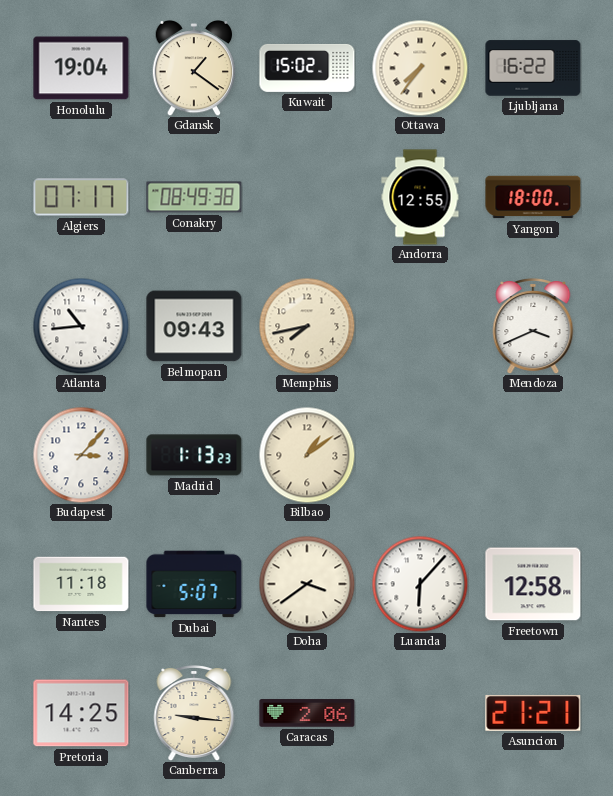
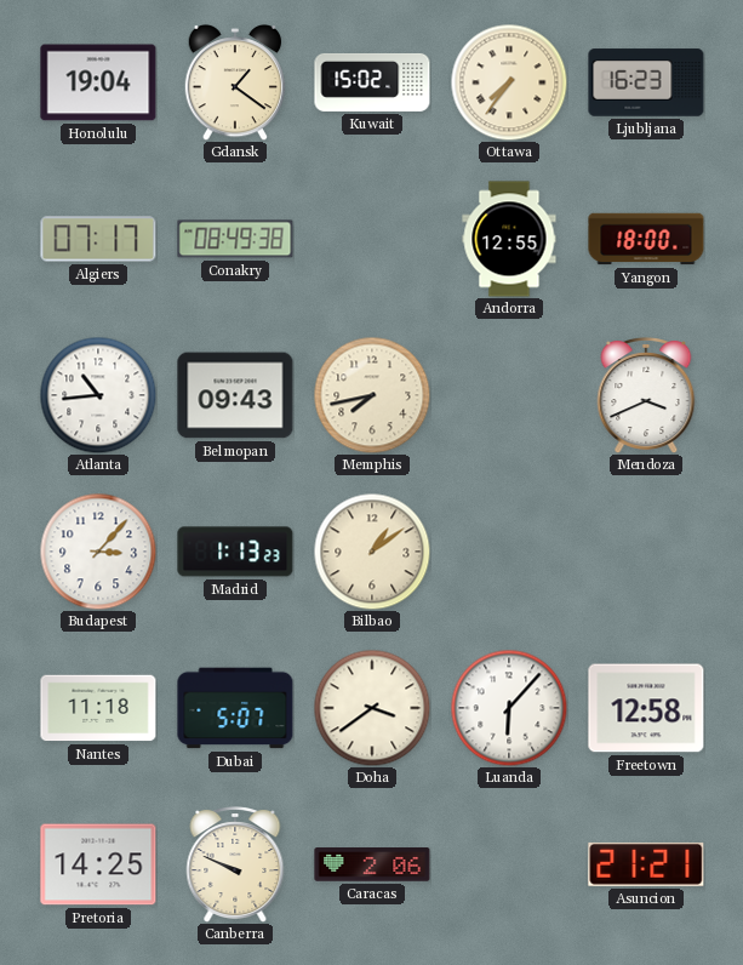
Ljubljana: 16:22 -> 16:23
Canberra: 9:16 -> 9:49
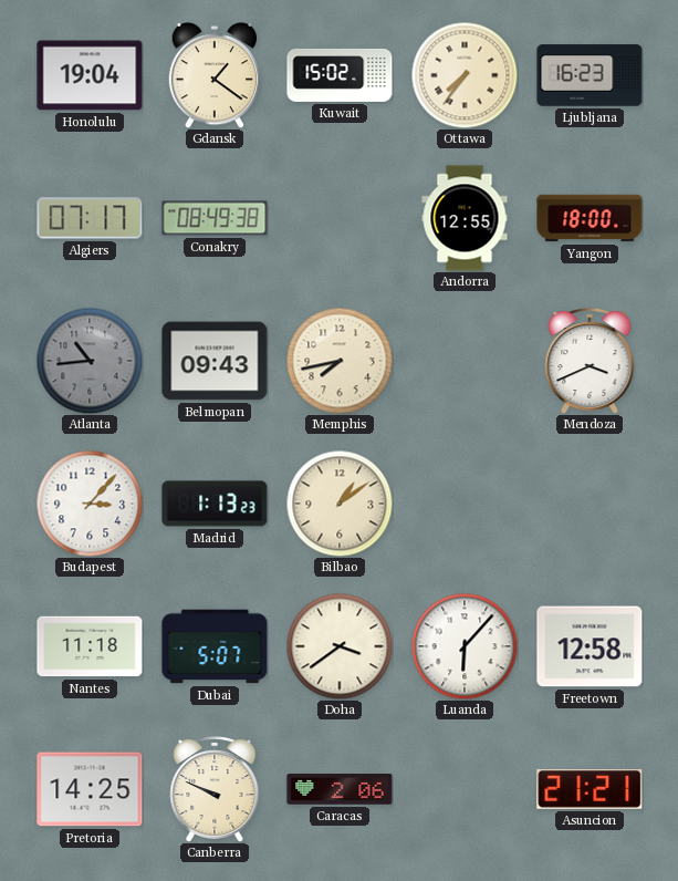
Atlanta dial: white -> grey
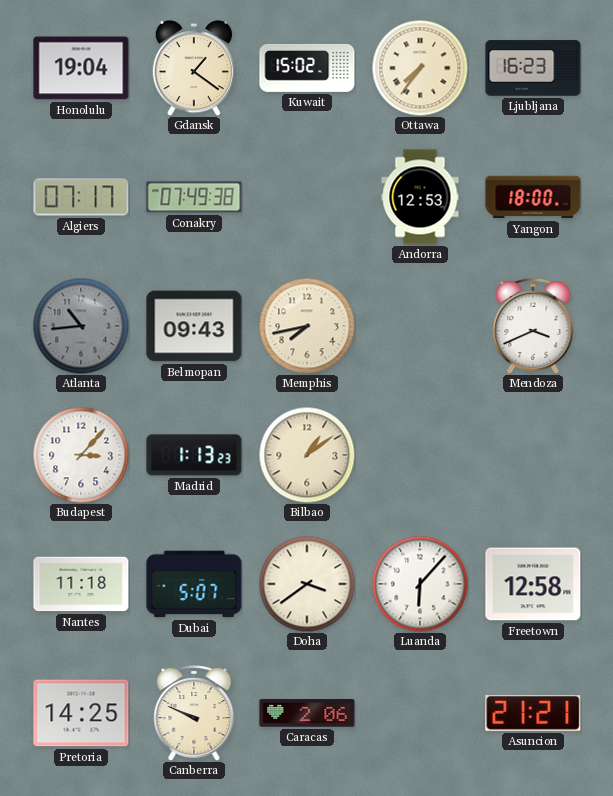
Conakry: 08:49 -> 07:49
Andorra: 12:55 -> 12:53
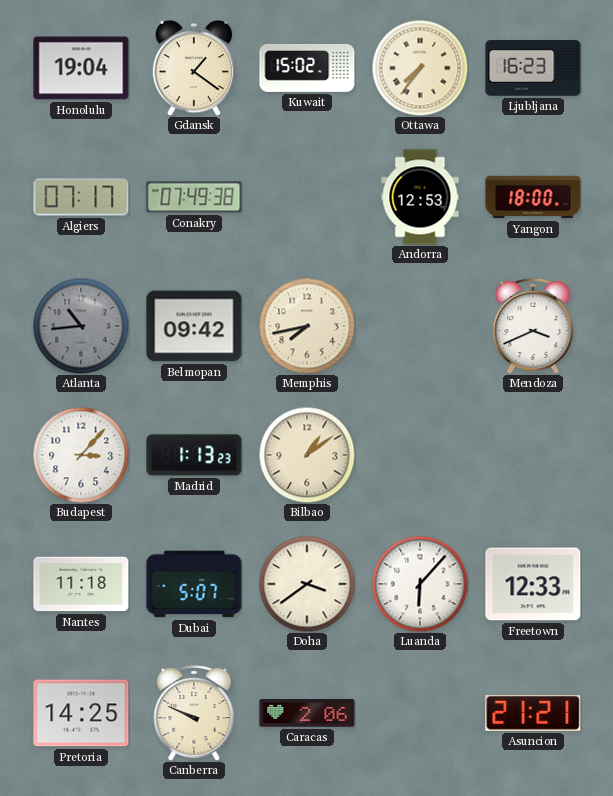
Belmopan: 09:43 -> 09:42
Freetown: 12:58 -> 12:33
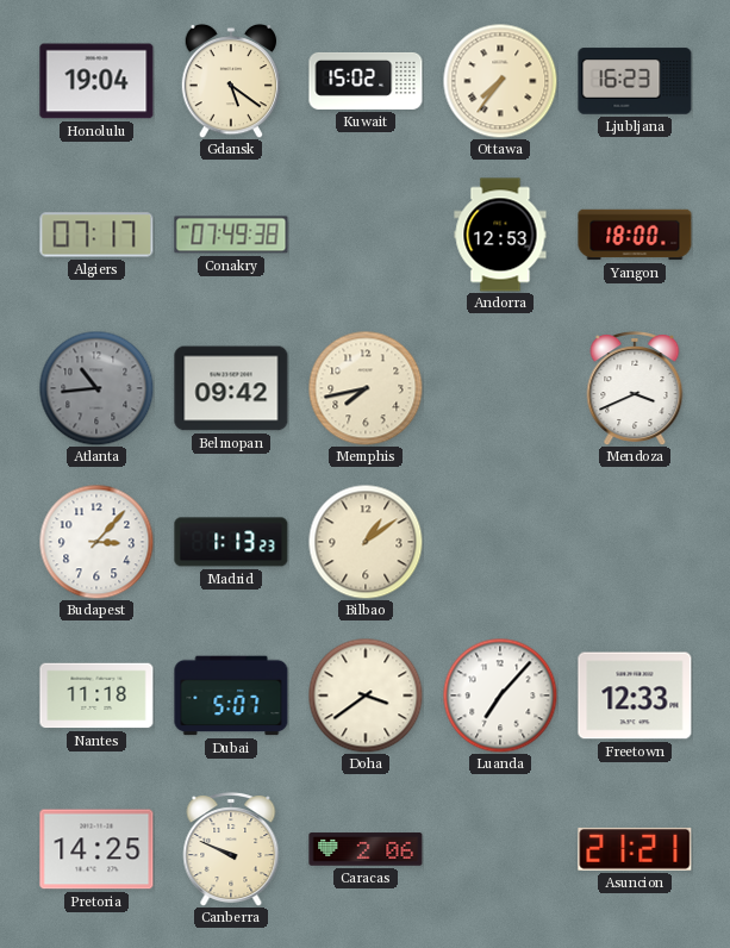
Gdansk: 1:21 -> 5:21
Luanda: 6:07 -> 7:07
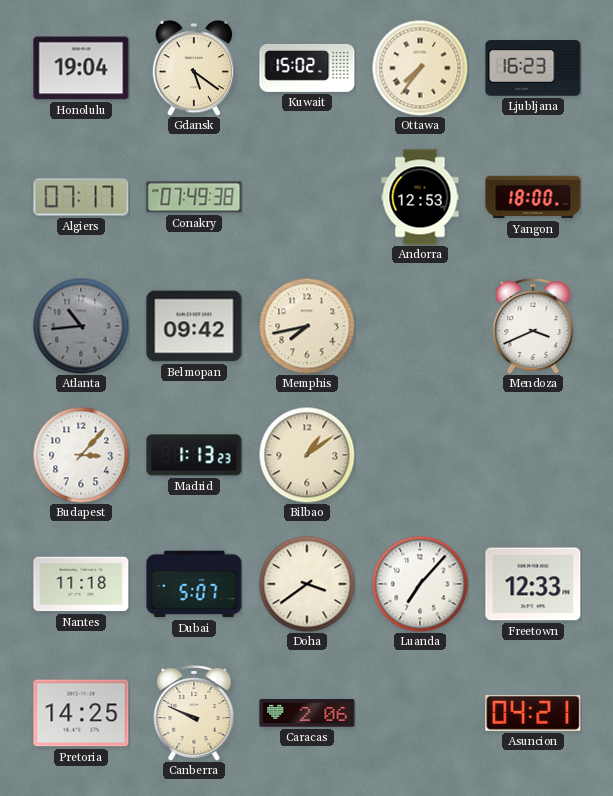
Asuncion: 21:21 -> 04:21
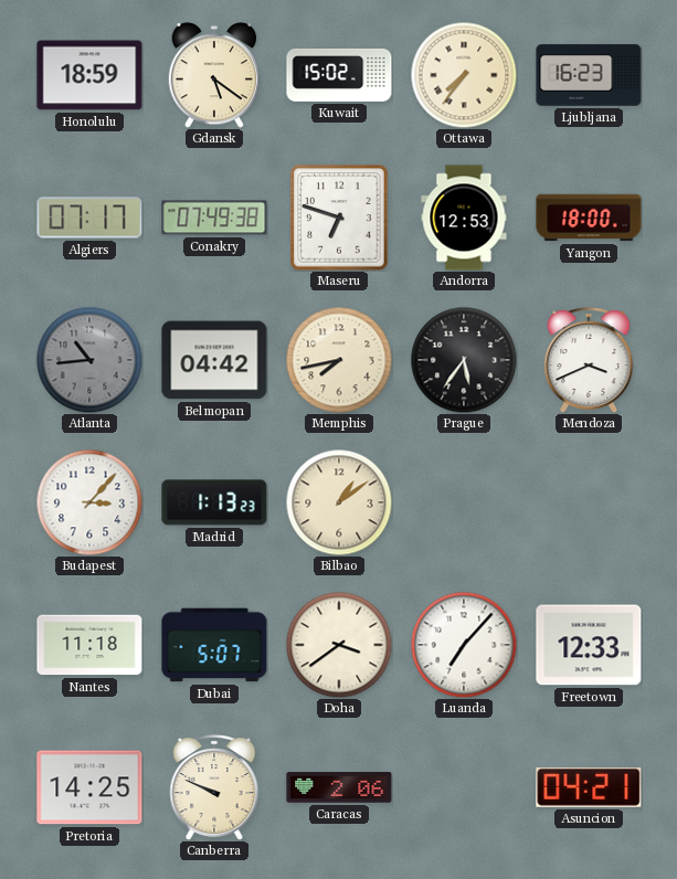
Honolulu: 19:04 -> 18:59
Maseru: none -> 6:48
Belmopan: 09:42 -> 04:42
Prague: none -> 5:36
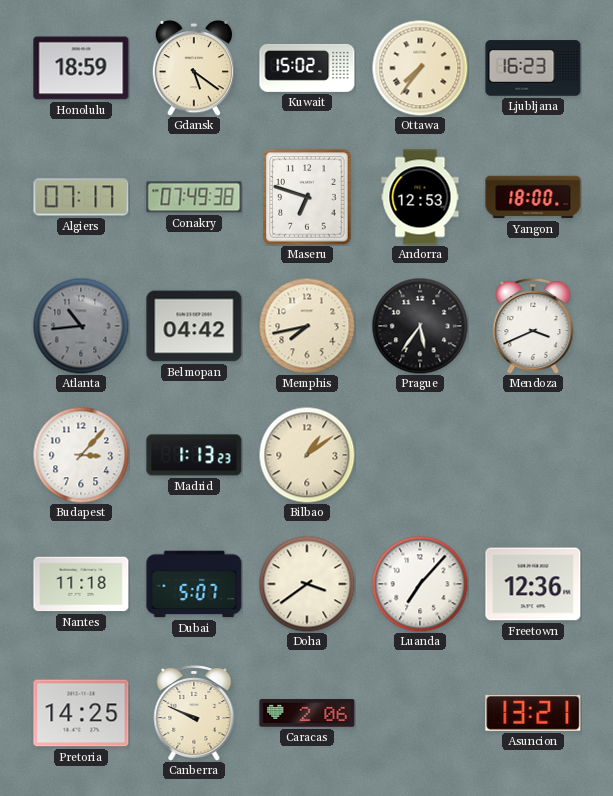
Freetown: 12:33 -> 12:36
Asuncion: 04:21 -> 13:21
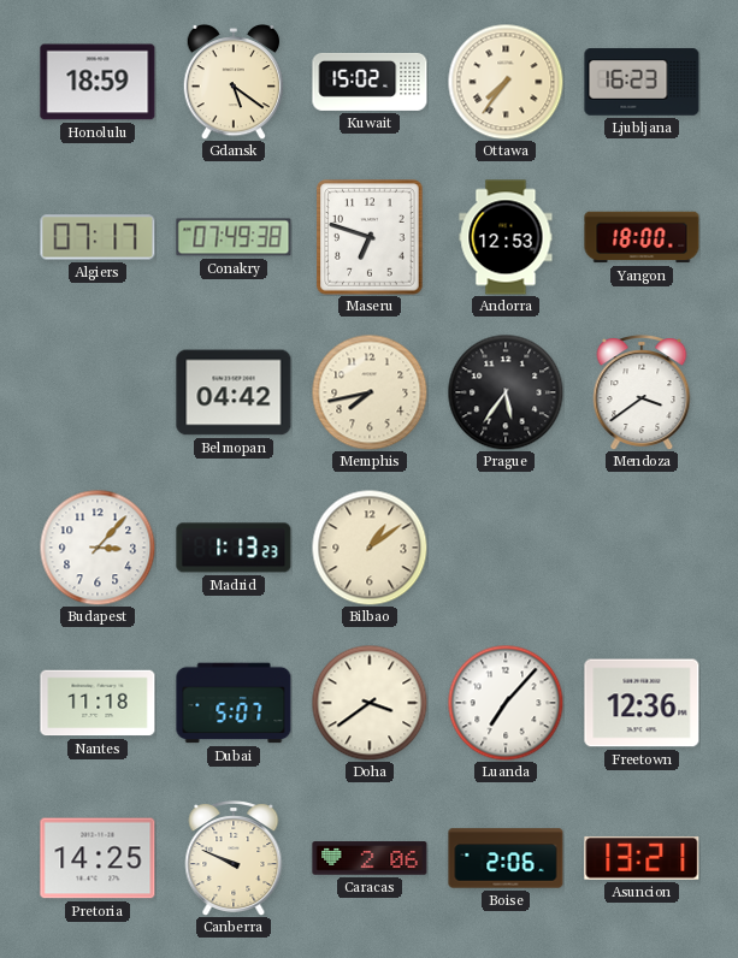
Atlanta: 10:44 -> none
Mendoza: 3:41 -> 3:39
Boise: none -> 2:06
